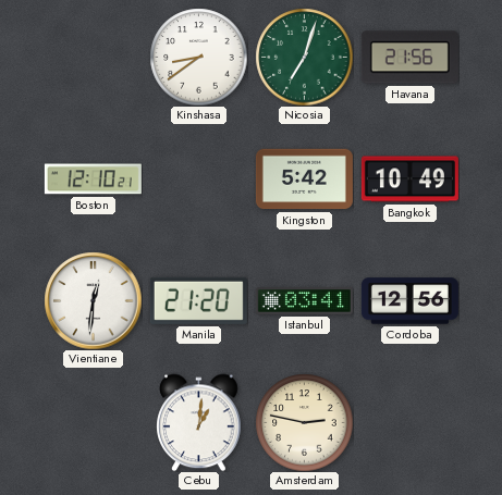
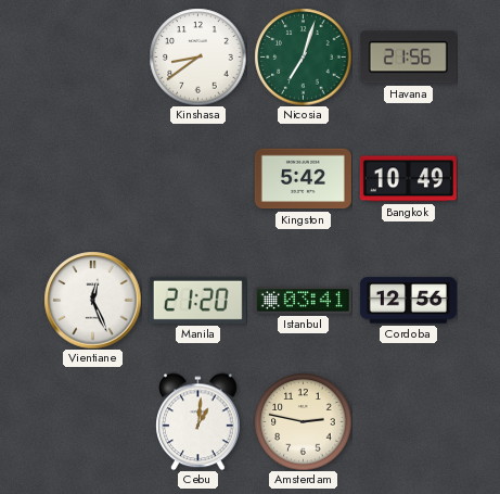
Boston: 12:10 -> none
Vientiane: 12:31 -> 12:26
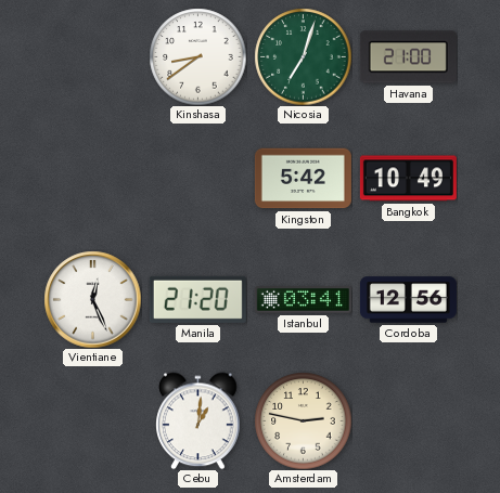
Havana: 21:56 -> 21:00
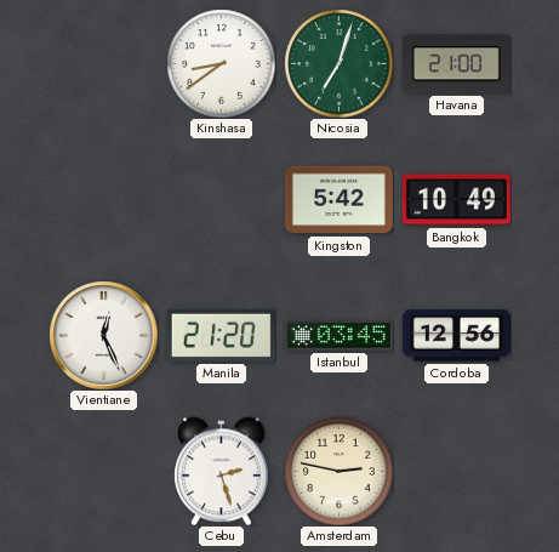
Istanbul: 03:41 -> 03:45
Cebu: 1:01 -> 2:27
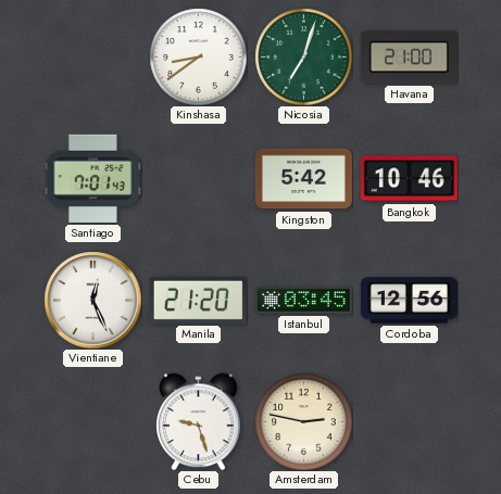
Santiago: none -> 7:01
Bangkok: 10:49 -> 10:46
Cebu: 2:27 -> 9:27
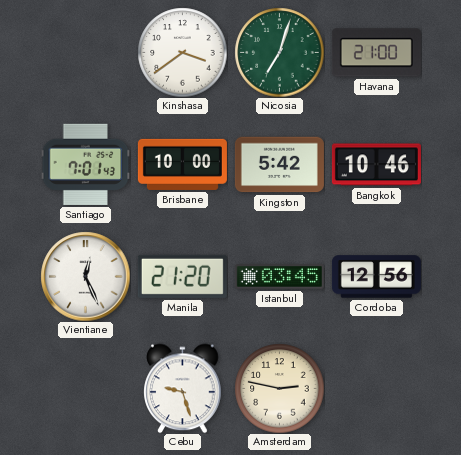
Kinshasa: 8:39 -> 3:39
Brisbane: none -> 10:00
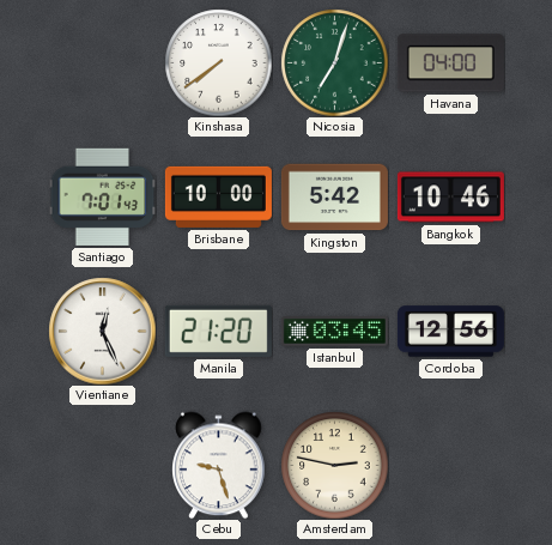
Kinshasa: 3:39 -> 7:39
Havana: 21:00 -> 04:00
